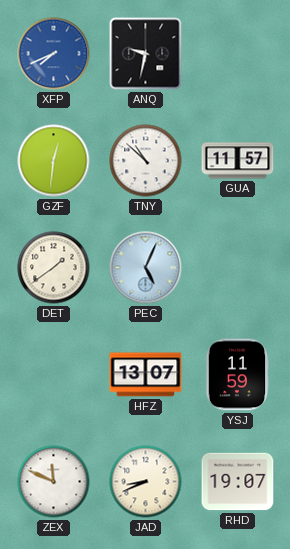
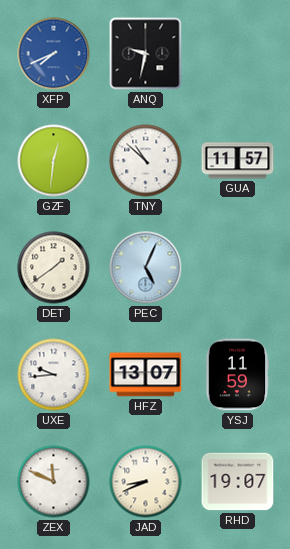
UXE: none -> 9:44
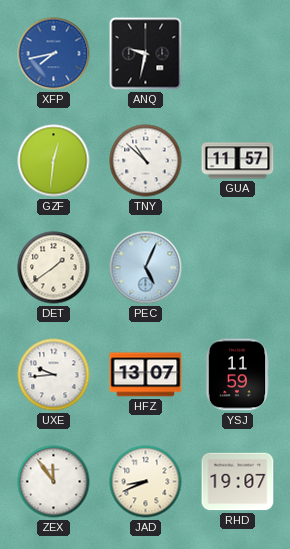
XFP: 7:41 -> 7:43
ZEX: 11:49 -> 11:54
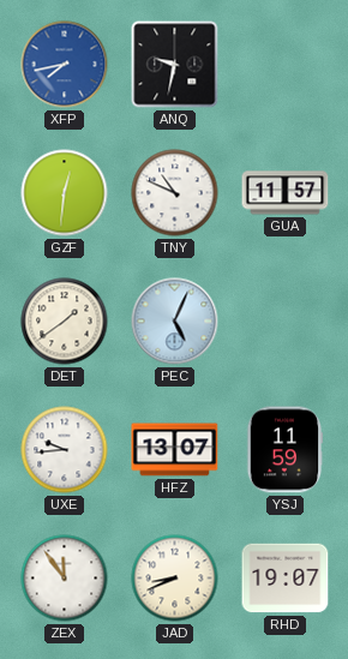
TNY: 10:52 -> 10:49
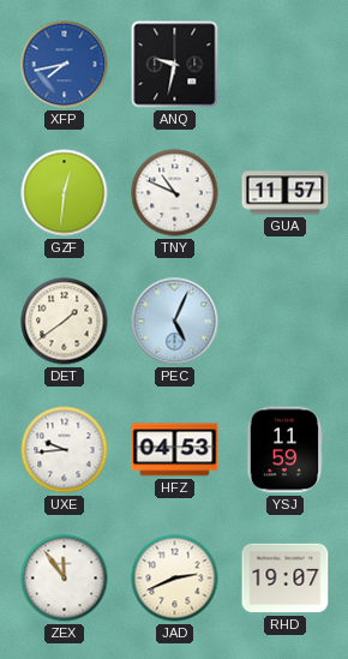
HFZ: 13:07 -> 04:53
JAD: 8:41 -> 2:41
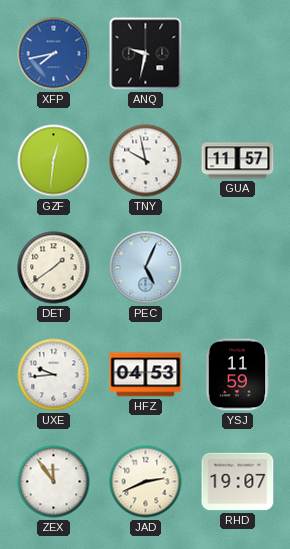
TNY: 10:49 -> 9:58
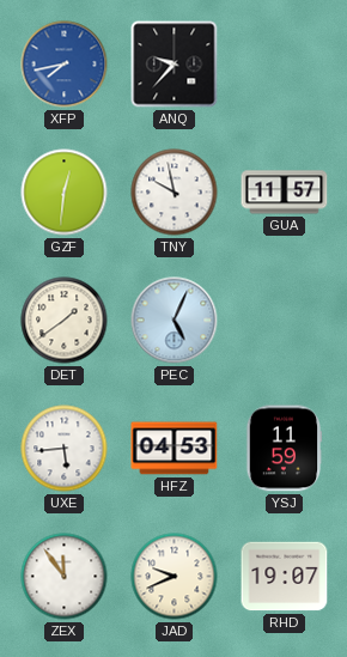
ANQ: 9:32 -> 9:37
UXE: 9:44 -> 5:44
JAD: 2:41 -> 9:41
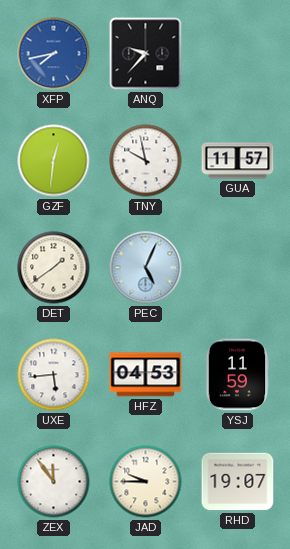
JAD: 9:41 -> 9:45
